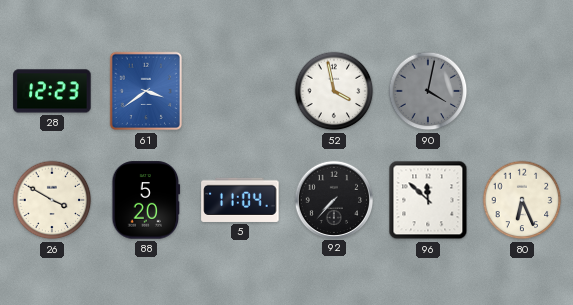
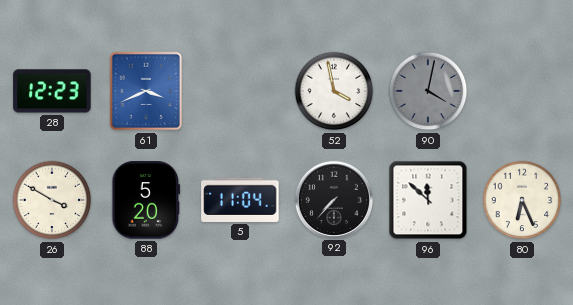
61: 3:39 -> 3:41
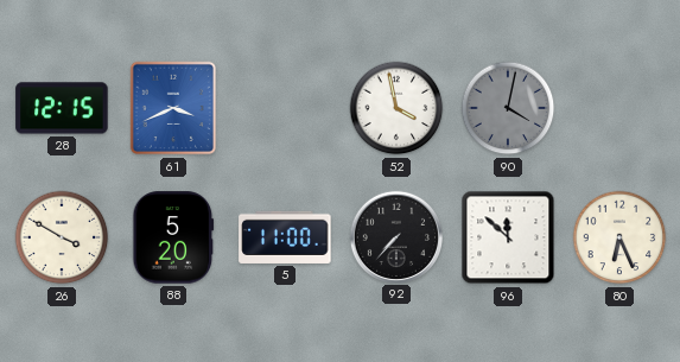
28: 12:23 -> 12:15
5: 11:04 -> 11:00
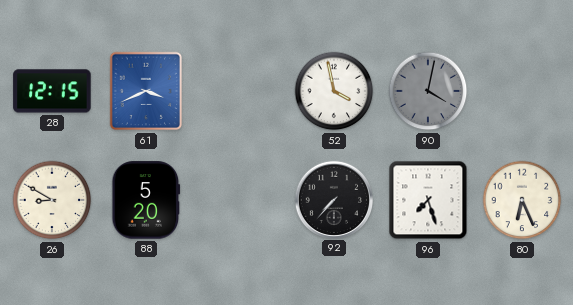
26: 3:50 -> 8:50
5: 11:00 -> none
96: 11:52 -> 7:27
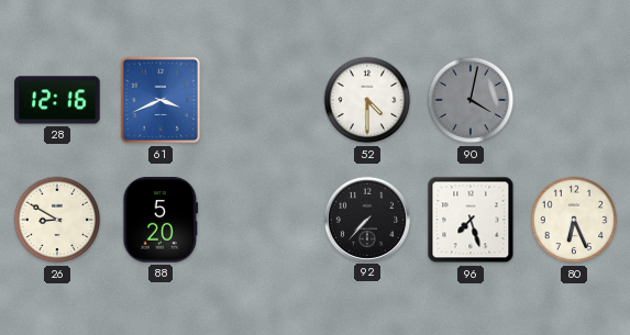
28: 12:15 -> 12:16
52: 3:58 -> 4:30
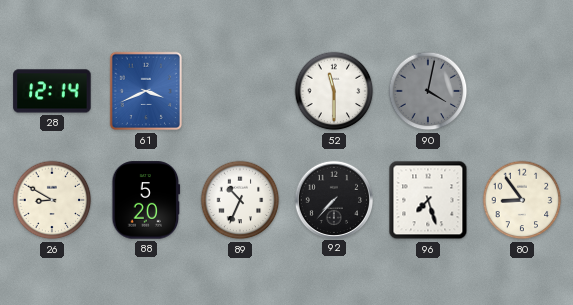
28: 12:16 -> 12:14
52: 4:30 -> 11:30
89: none -> 10:34
80: 6:26 -> 8:54
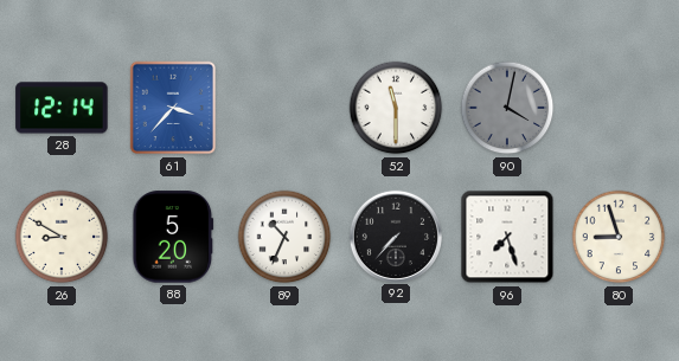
61: 3:41 -> 3:37
80: 8:54 -> 8:57
